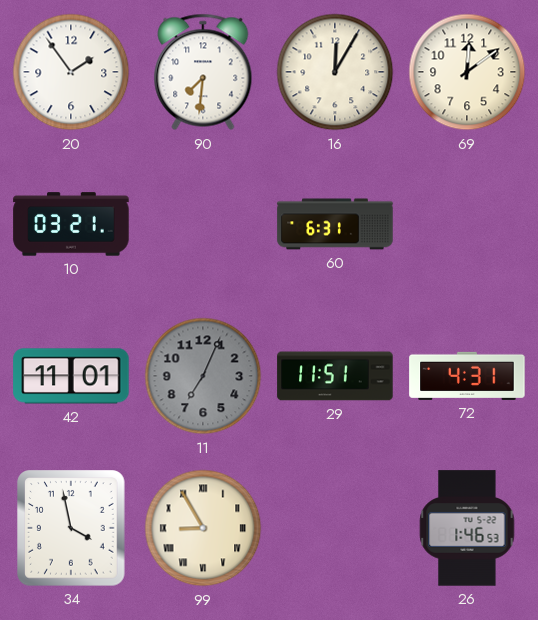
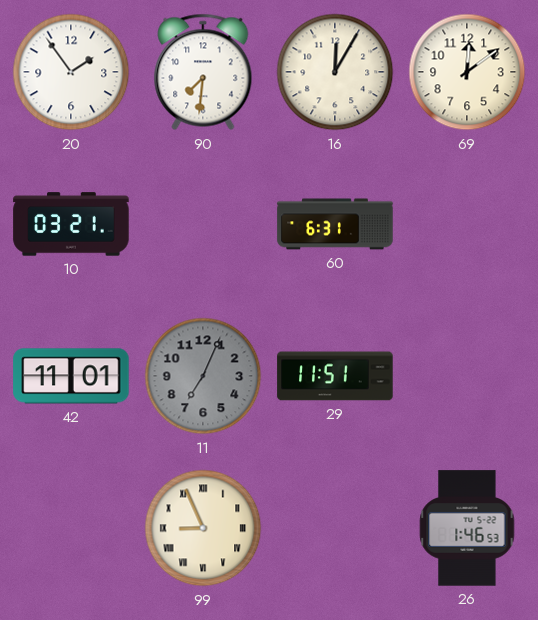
72: 4:31 -> none
34: 3:58 -> none
99: 8:55 -> 8:56
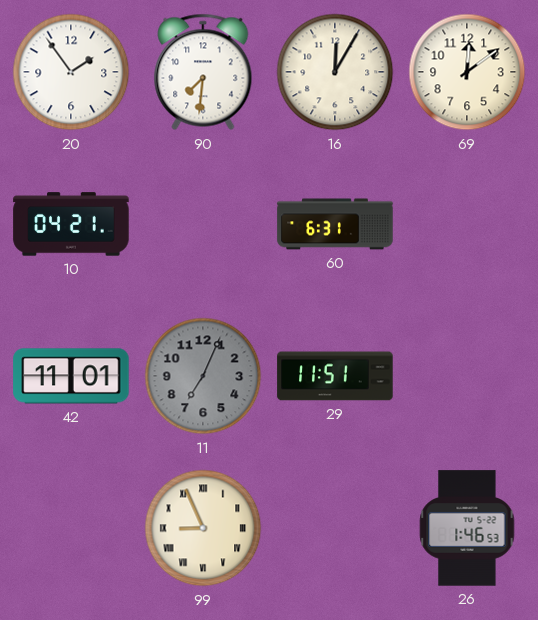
10: 03:21 -> 04:21
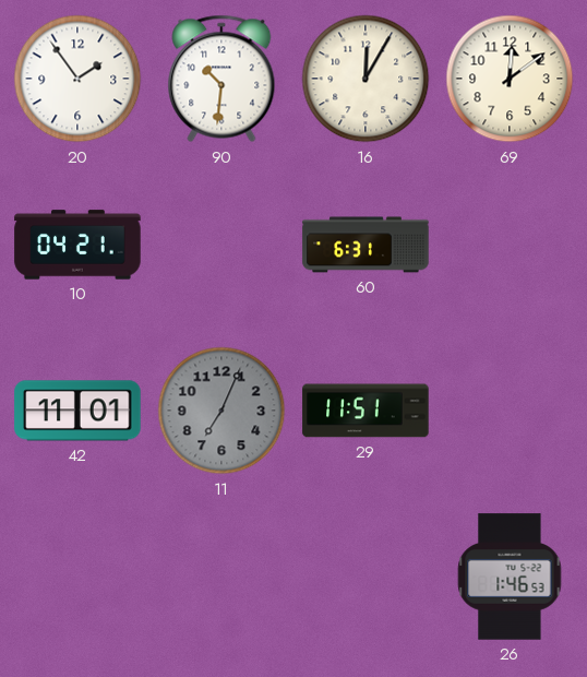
90: 7:31 -> 10:31
99: 8:56 -> none
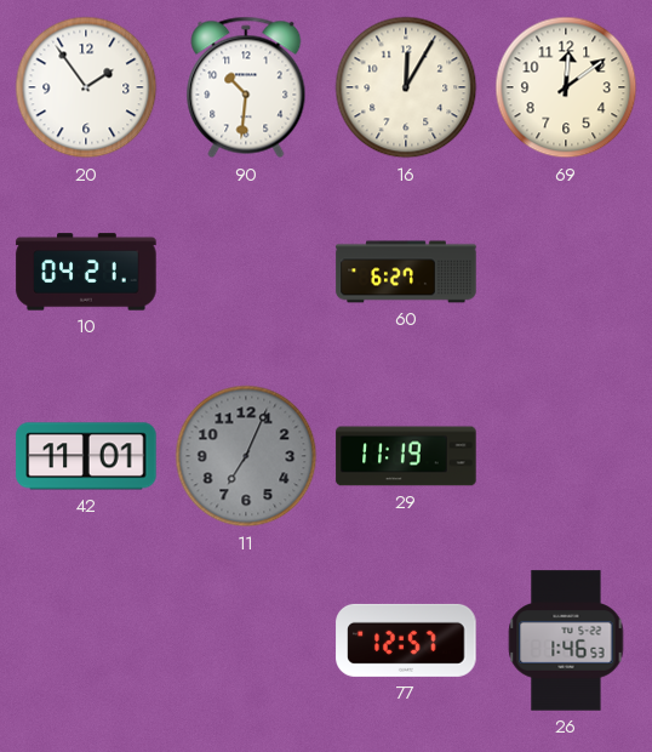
60: 6:31 -> 6:27
29: 11:51 -> 11:19
77: none -> 12:57
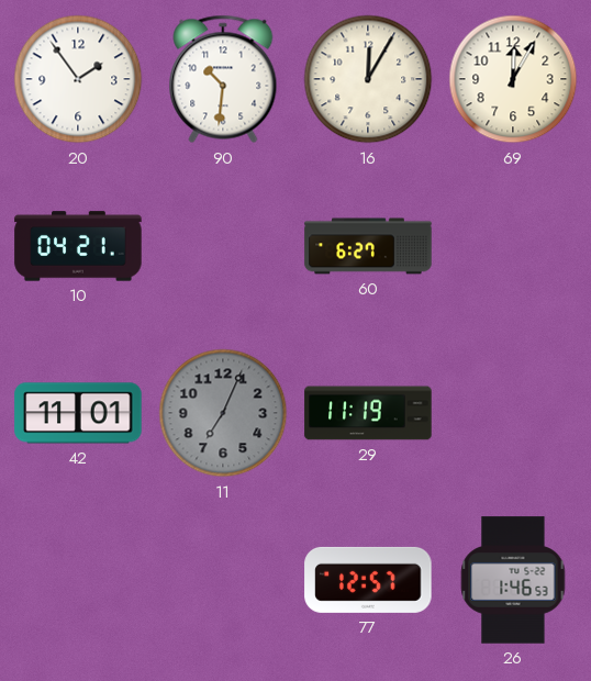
69: 12:09 -> 12:05
